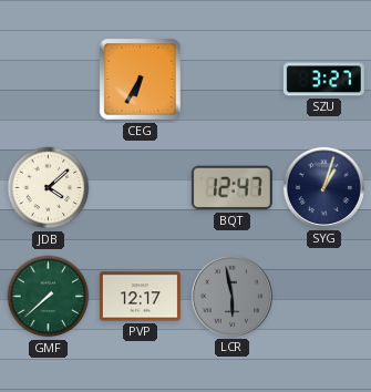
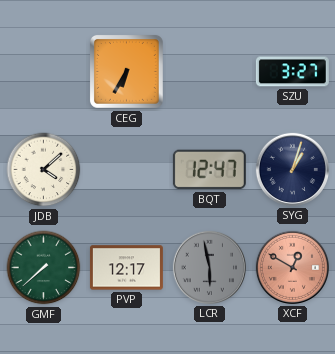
XCF: none -> 12:50
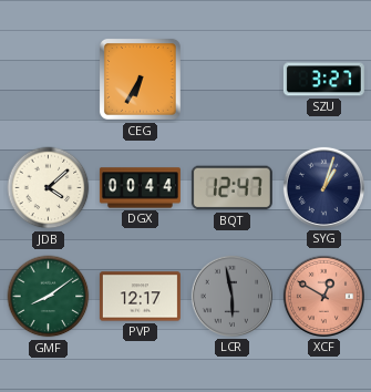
DGX: none -> 00:44
GMF: 7:38 -> 8:09
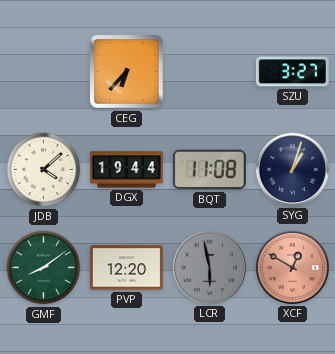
CEG: 6:35 -> 6:37
DGX: 00:44 -> 19:44
BQT: 12:47 -> 11:08
PVP: 12:17 -> 12:20
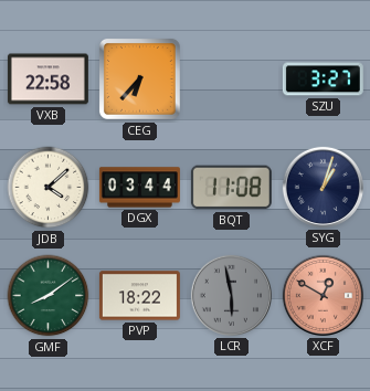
VXB: none -> 22:58
DGX: 19:44 -> 03:44
PVP: 12:20 -> 18:22
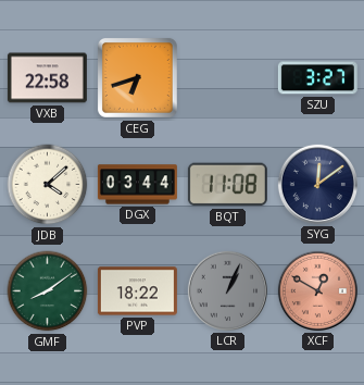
CEG: 6:37 -> 6:42
SYG: 1:03 -> 12:09
LCR: 5:58 -> 1:04
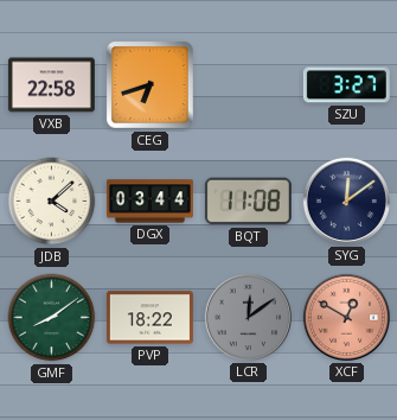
LCR: 1:04 -> 12:09
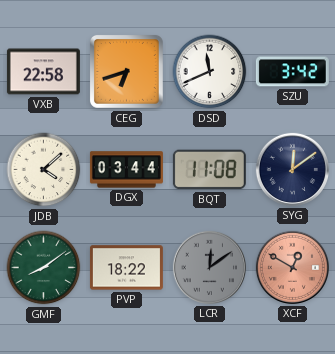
DSD: none -> 11:41
SZU: 3:27 -> 3:42
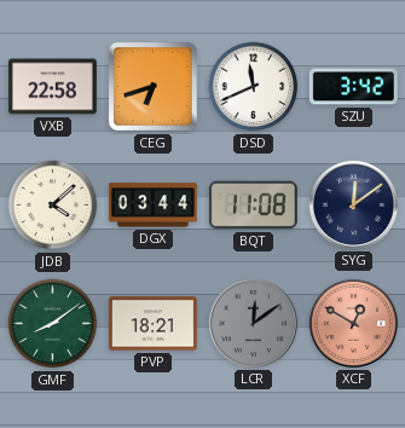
PVP: 18:22 -> 18:21
